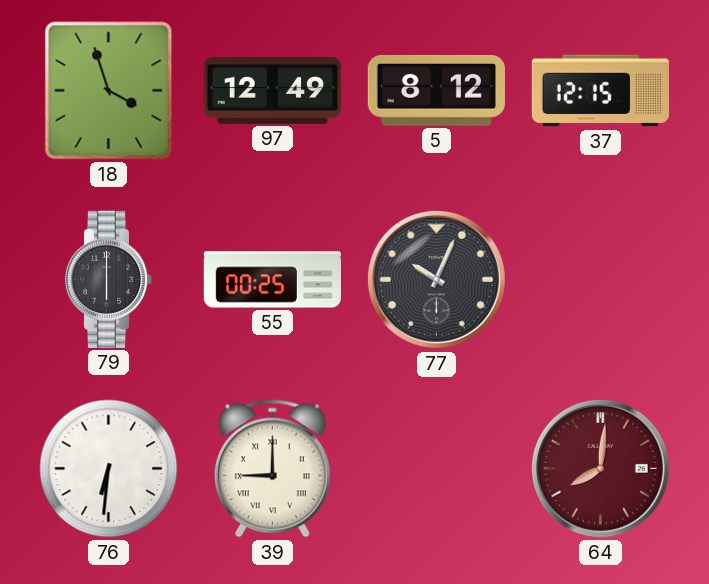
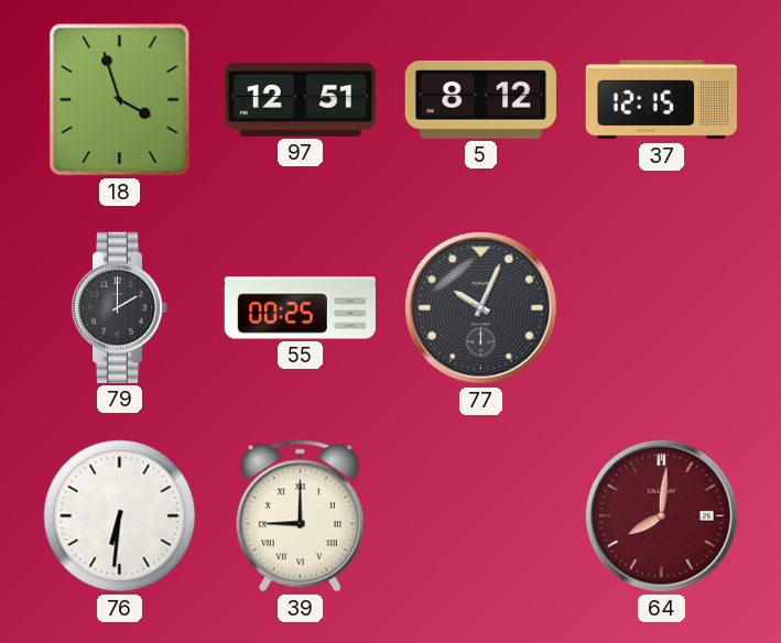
97: 12:49 -> 12:51
79: 6:00 -> 2:00
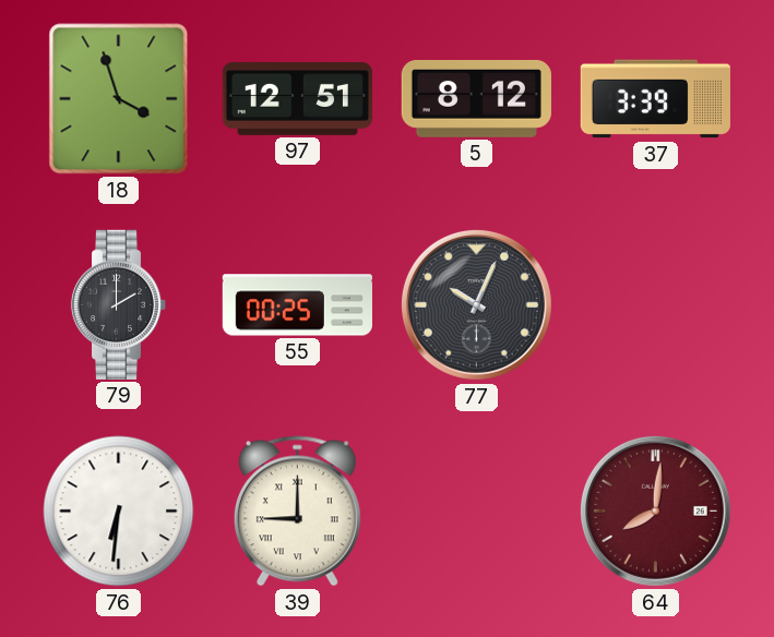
37: 12:15 -> 3:39
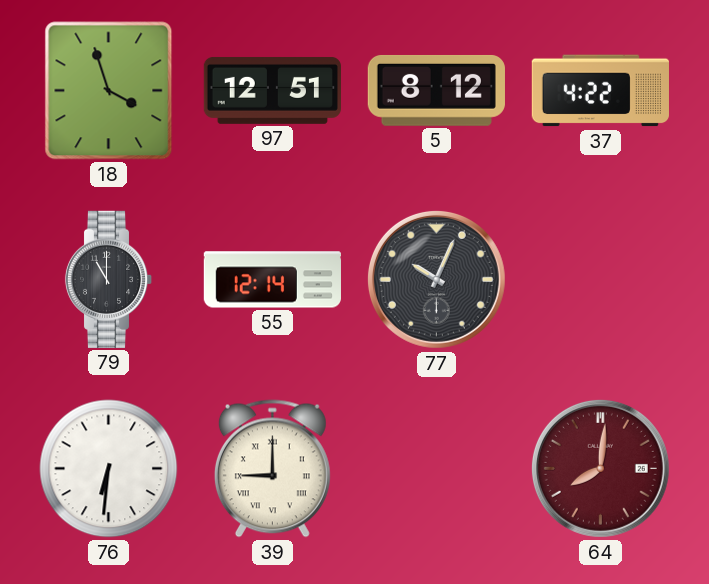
37: 3:39 -> 4:22
79: 2:00 -> 11:00
55: 00:25 -> 12:14
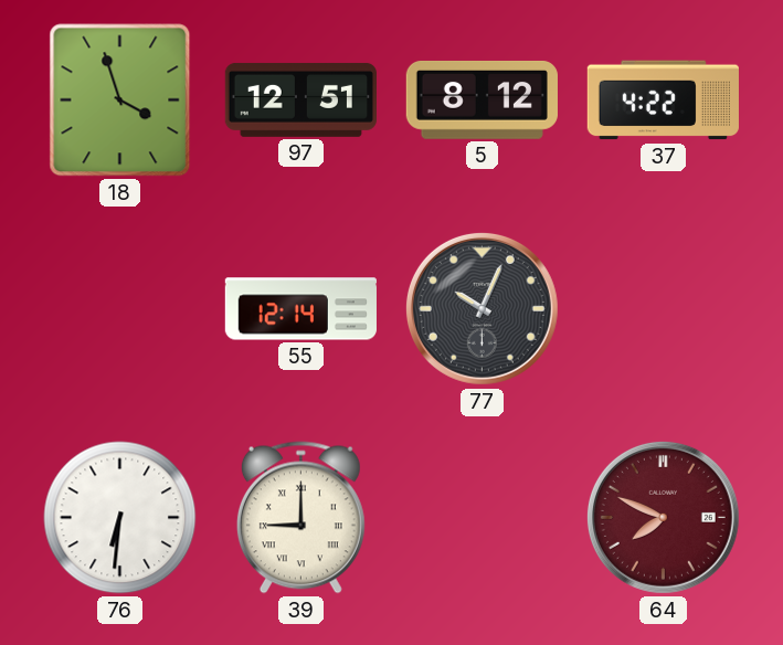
79: 11:00 -> none
64: 8:01 -> 7:49
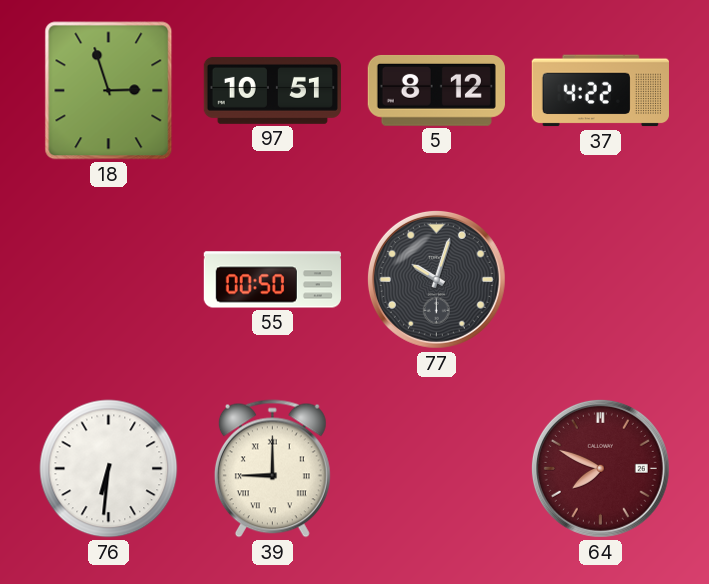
18: 3:57 -> 2:57
97: 12:51 -> 10:51
55: 12:14 -> 00:50
77: 10:04 -> 10:03
